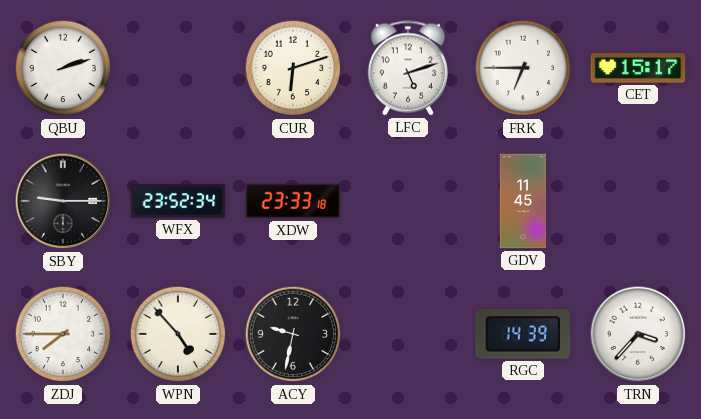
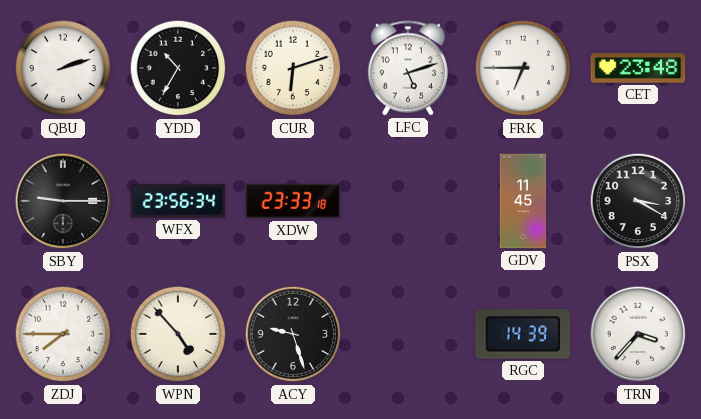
YDD: none -> 10:35
CET: 15:17 -> 23:48
WFX: 23:52 -> 23:56
PSX: none -> 3:20
ACY: 9:32 -> 9:27
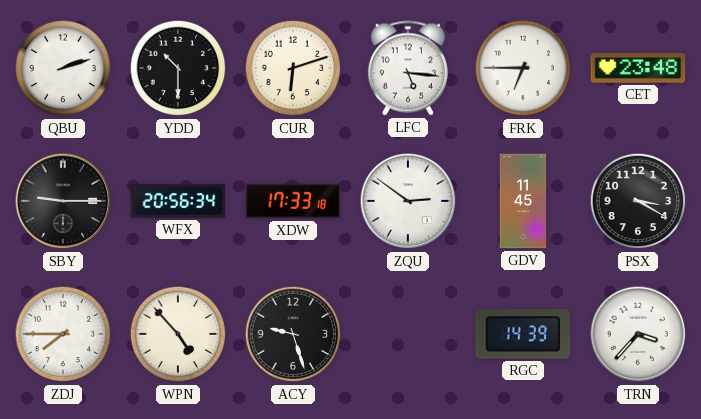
YDD: 10:35 -> 10:30
LFC: 5:12 -> 5:16
WFX: 23:56 -> 20:56
XDW: 23:33 -> 17:33
ZQU: none -> 2:51
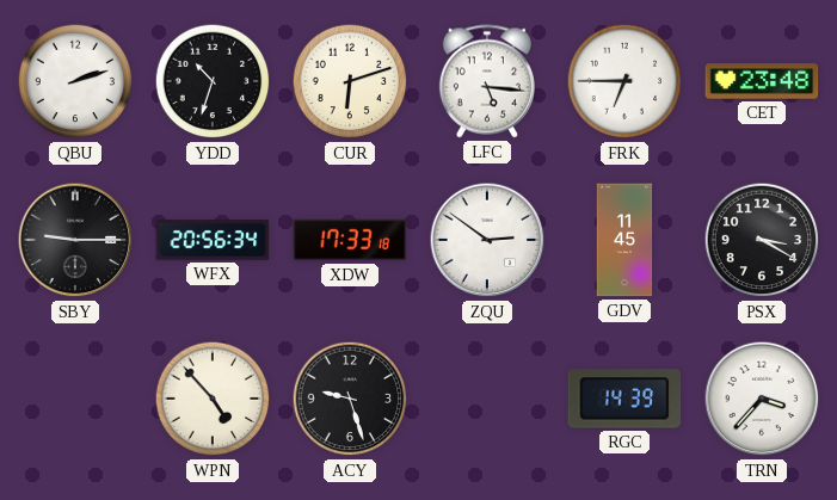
YDD: 10:30 -> 10:33
ZDJ: 7:45 -> none
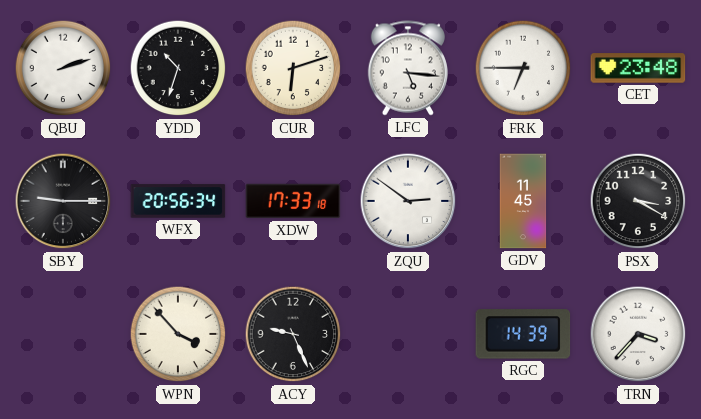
WPN: 4:53 -> 3:53
ACY: 9:27 -> 9:26
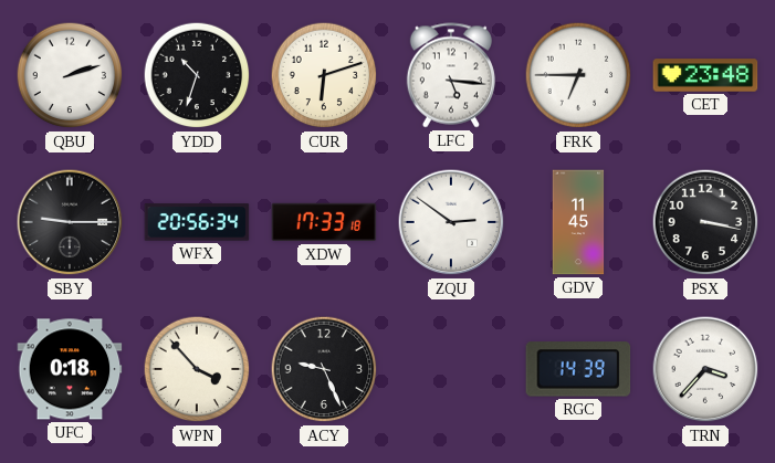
PSX: 3:20 -> 3:17
UFC: none -> 0:18
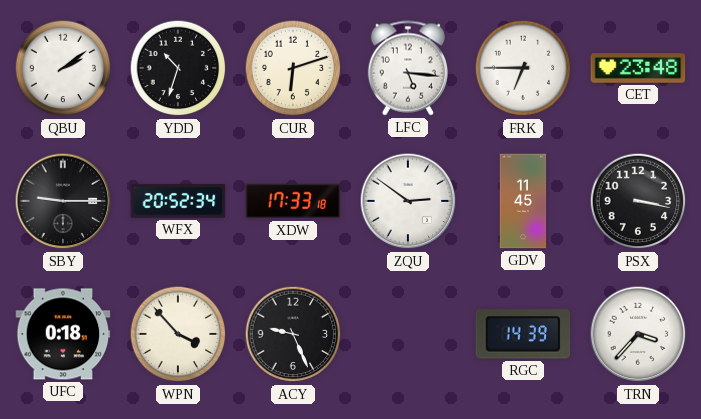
QBU: 2:12 -> 2:09
WFX: 20:56 -> 20:52
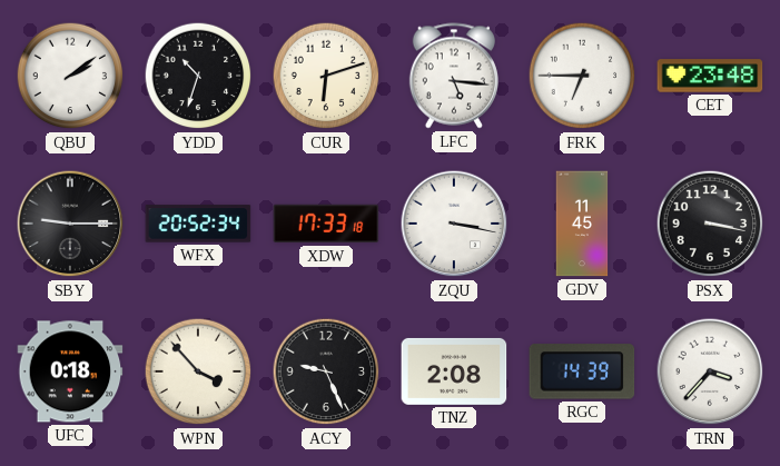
ZQU: 2:51 -> 3:17
TNZ: none -> 2:08
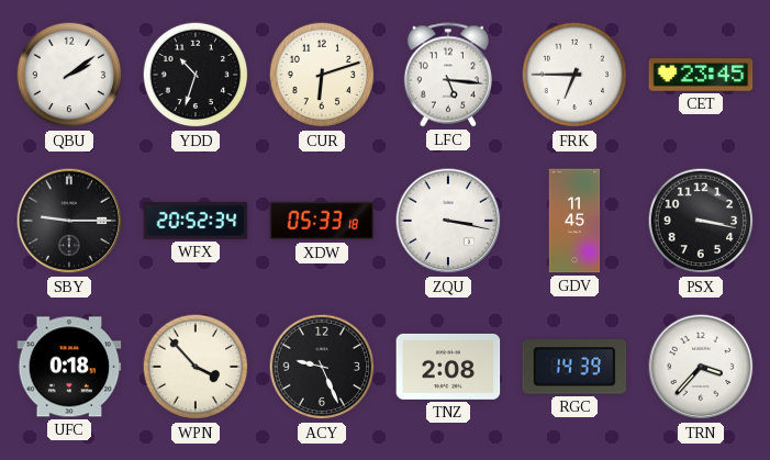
CET: 23:48 -> 23:45
XDW: 17:33 -> 05:33
